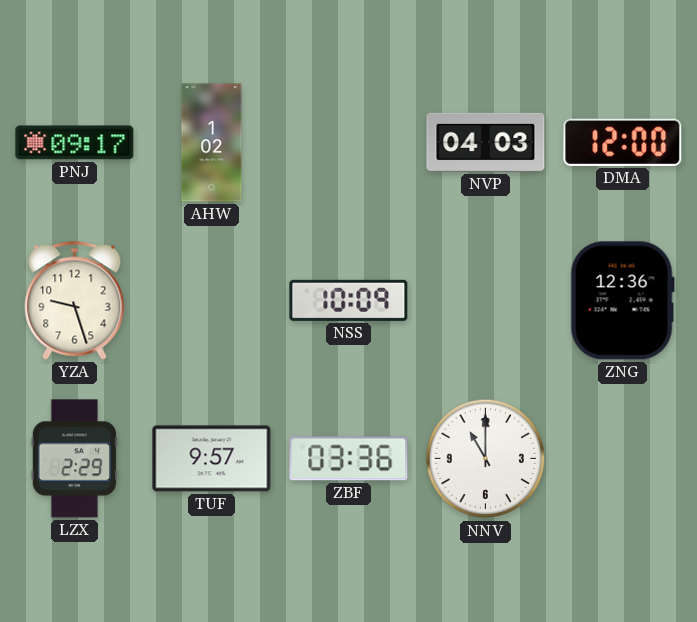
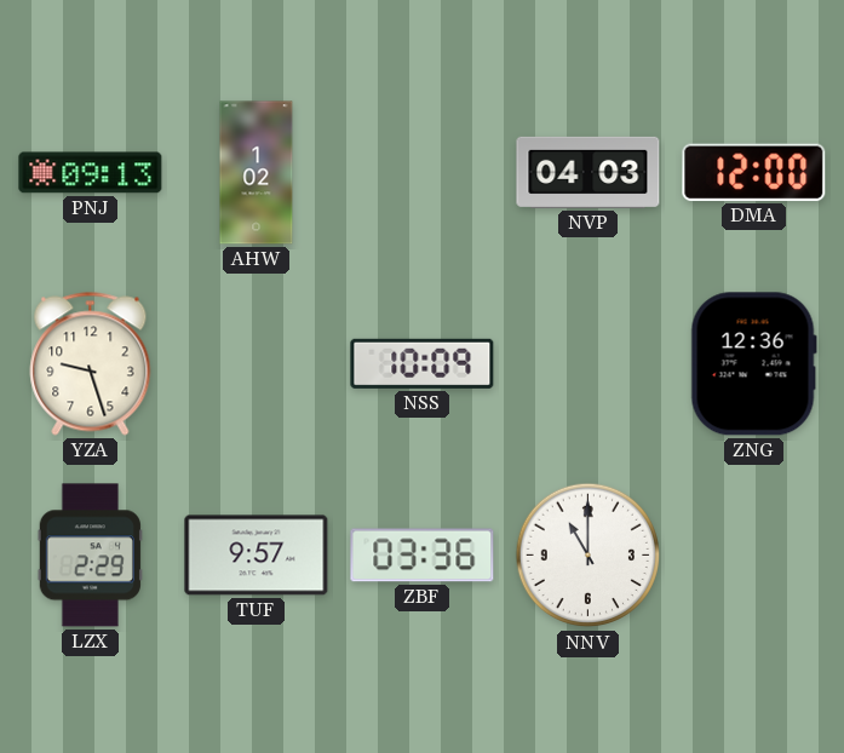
PNJ: 09:17 -> 09:13
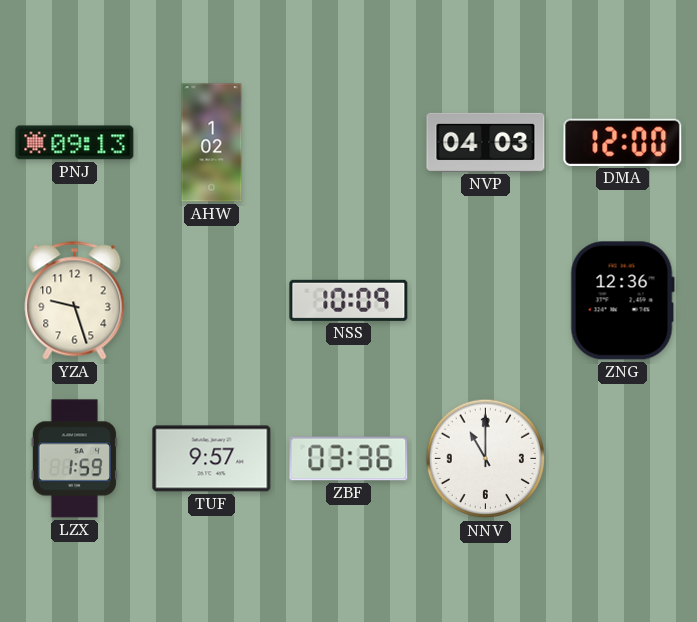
LZX: 2:29 -> 1:59
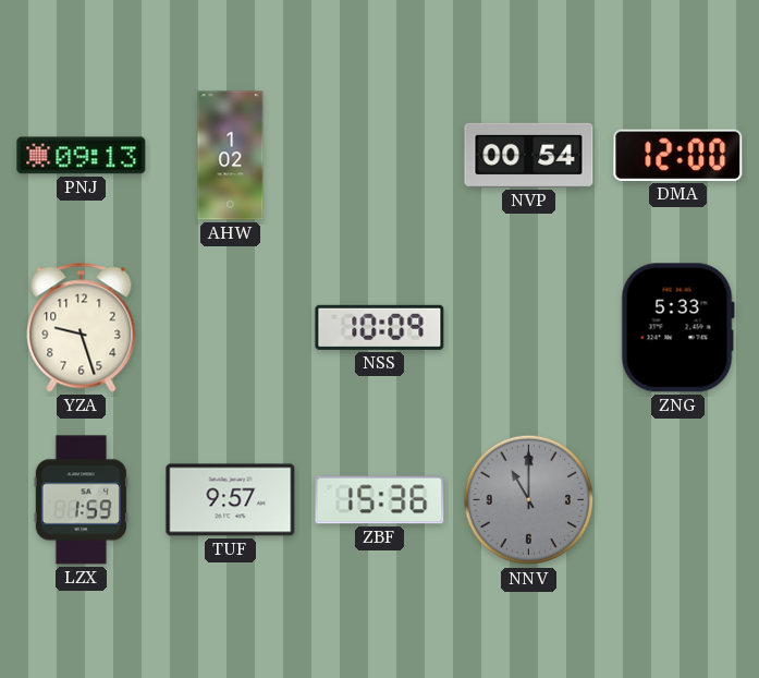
NVP: 04:03 -> 00:54
ZNG: 12:36 -> 5:33
ZBF: 03:36 -> 15:36
NNV dial: white -> grey
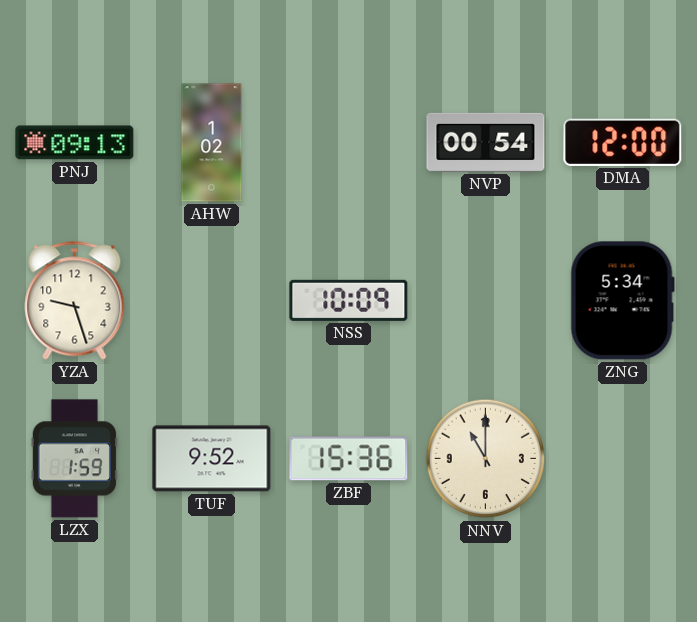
ZNG: 5:33 -> 5:34
TUF: 9:57 -> 9:52
NNV dial: grey -> cream
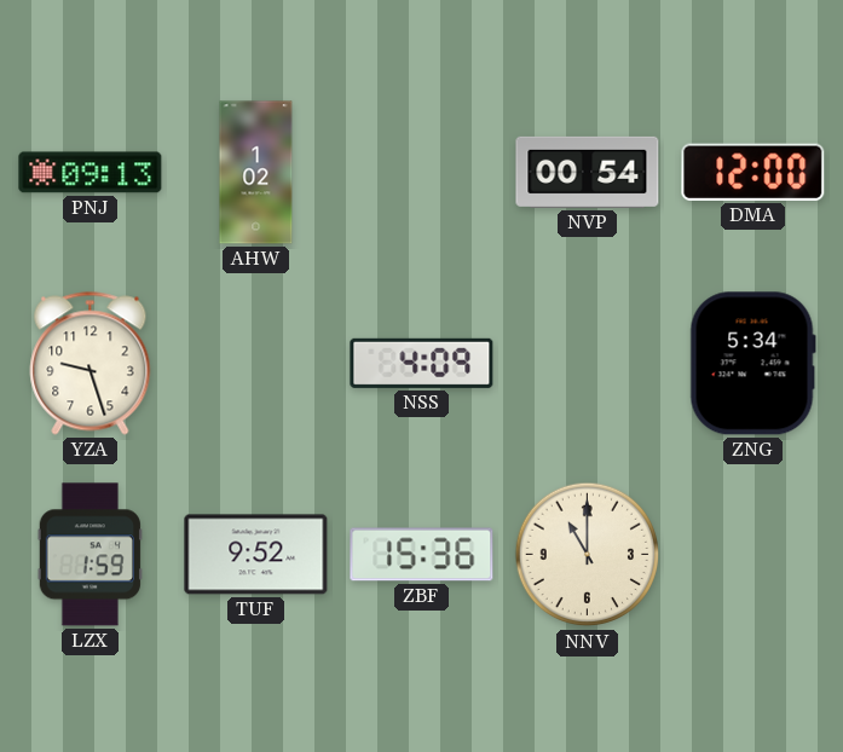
NSS: 10:09 -> 4:09
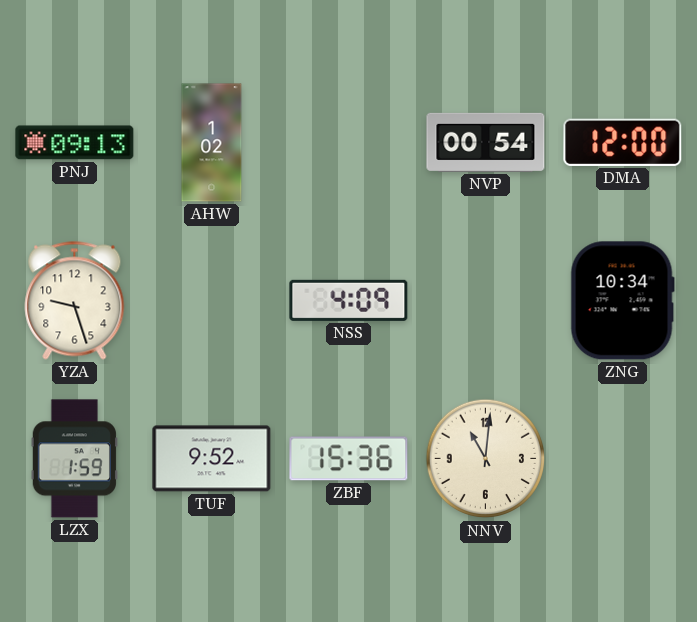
ZNG: 5:34 -> 10:34
NNV: 11:00 -> 11:01
